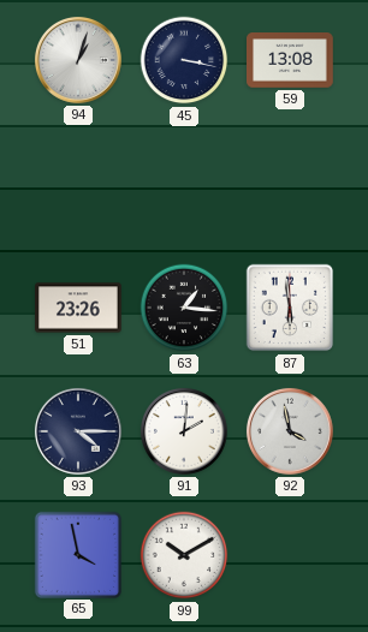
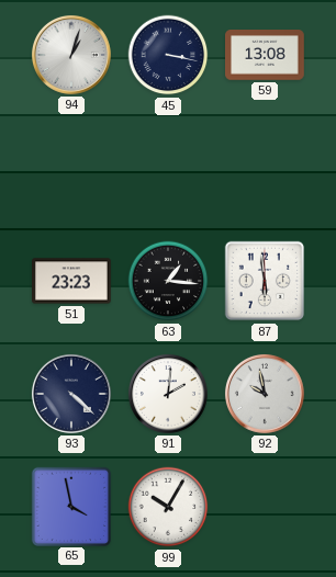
51: 23:26 -> 23:23
93: 4:15 -> 4:22
92: 3:58 -> 9:58
99: 10:10 -> 10:05
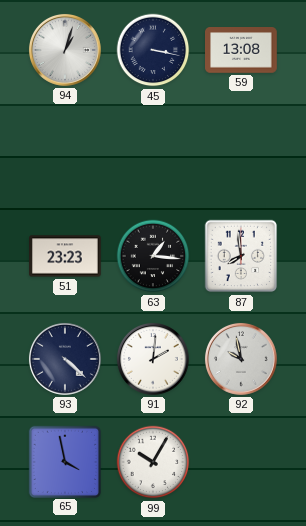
87: 5:59 -> 7:59
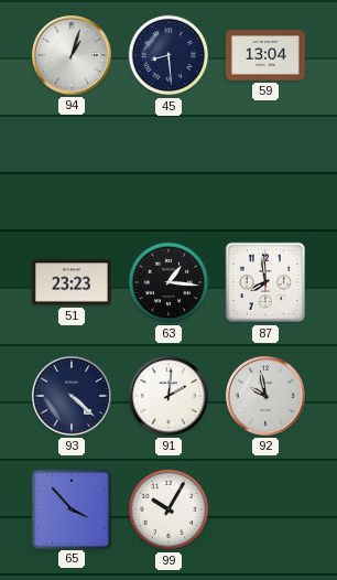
45: 3:17 -> 8:29
59: 13:08 -> 13:04
65: 3:58 -> 3:53
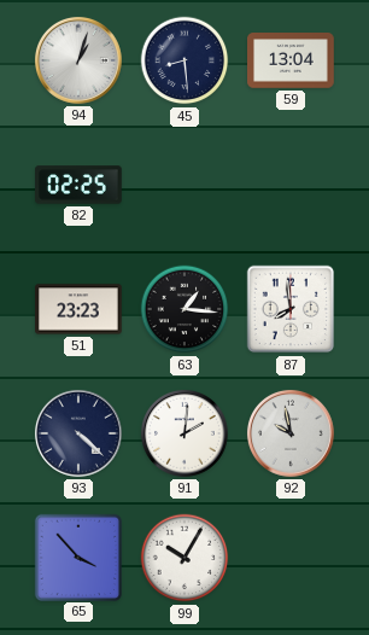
82: none -> 02:25
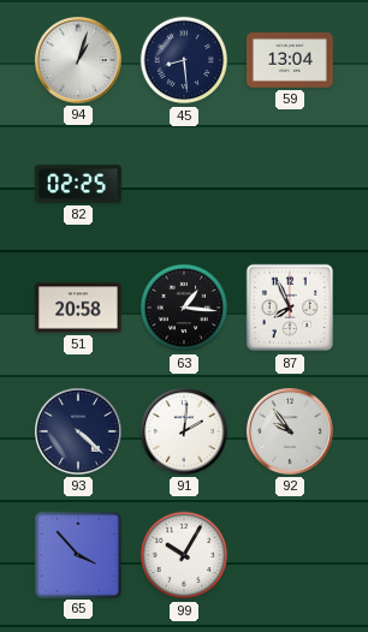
51: 23:23 -> 20:58
87: 7:59 -> 7:56
92: 9:58 -> 9:54
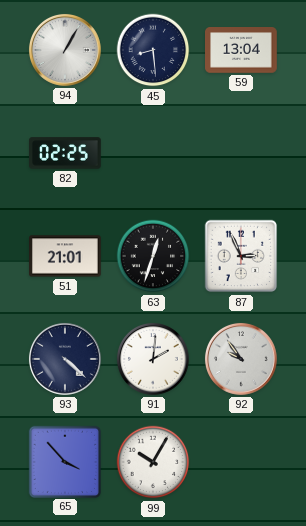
94: 1:03 -> 1:05
51: 20:58 -> 21:01
63: 1:16 -> 12:33
87: 7:56 -> 2:56
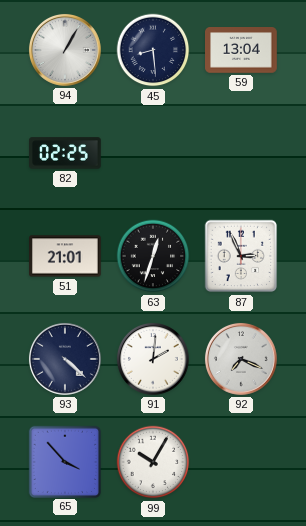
92: 9:54 -> 7:19
